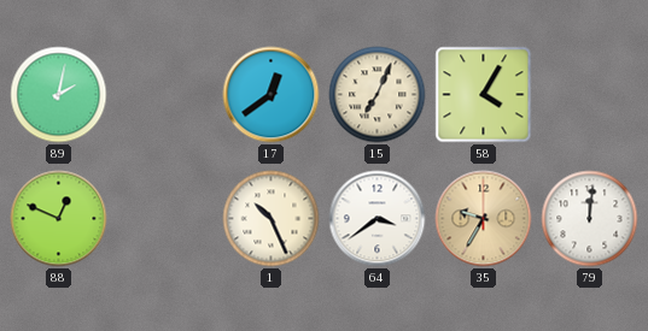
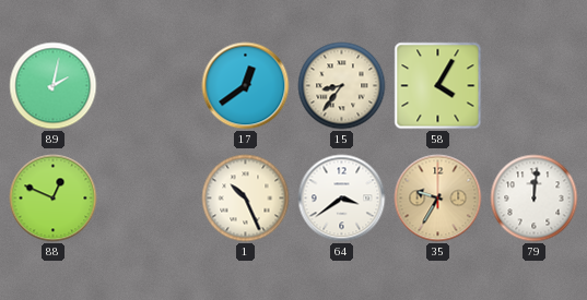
15: 7:04 -> 8:36
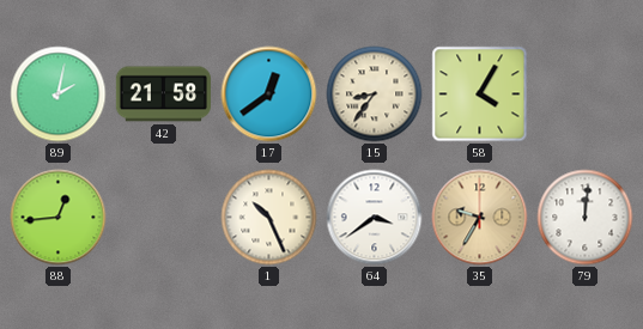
42: none -> 21:58
88: 12:49 -> 12:44
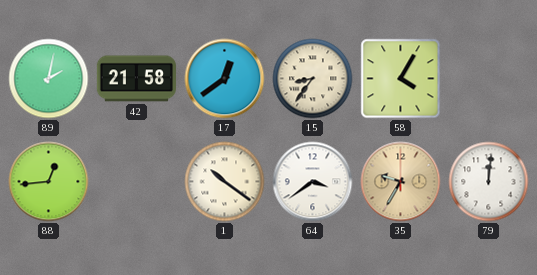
1: 10:26 -> 10:21
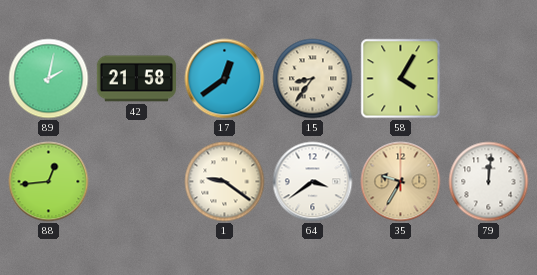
1: 10:21 -> 9:21
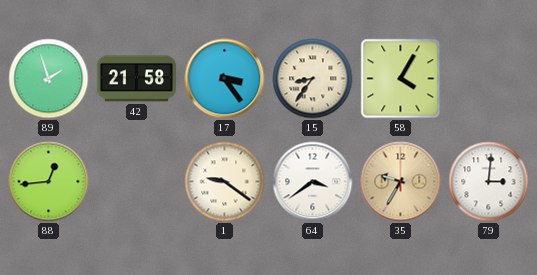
89: 2:02 -> 1:57
17: 12:39 -> 3:24
79: 12:01 -> 3:01
